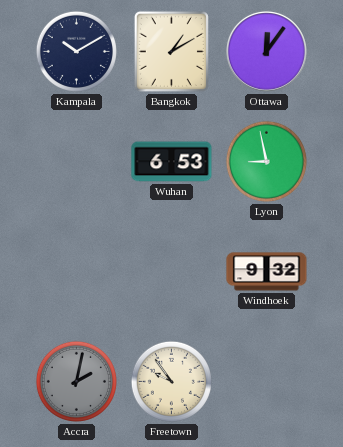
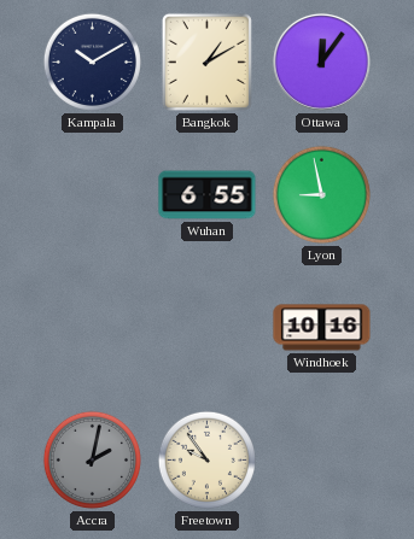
Wuhan: 6:53 -> 6:55
Windhoek: 9:32 -> 10:16
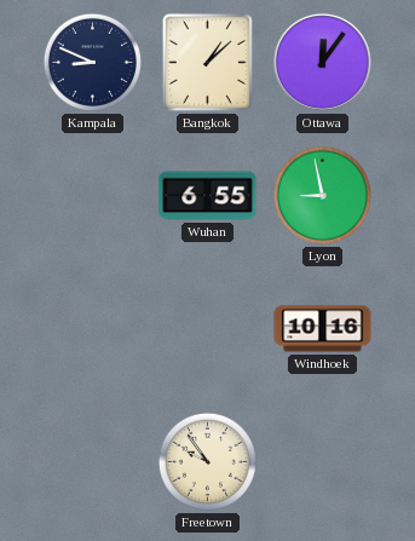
Kampala: 10:10 -> 8:49
Bangkok: 1:10 -> 1:08
Accra: 2:02 -> none
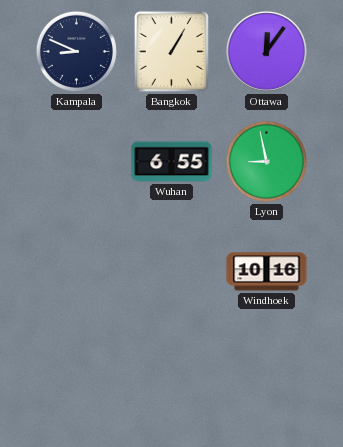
Bangkok: 1:08 -> 1:05
Freetown: 9:54 -> none
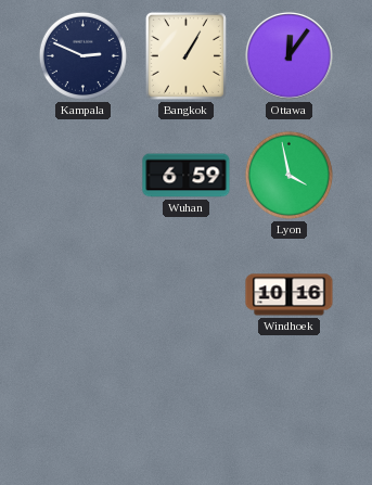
Kampala: 8:49 -> 2:49
Wuhan: 6:55 -> 6:59
Lyon: 8:58 -> 3:58
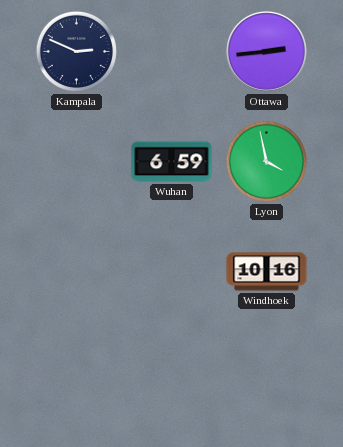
Bangkok: 1:05 -> none
Ottawa: 12:06 -> 2:44
